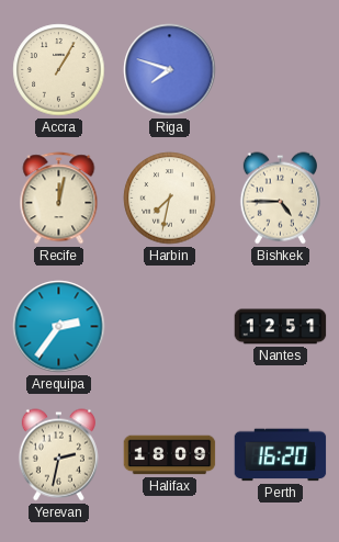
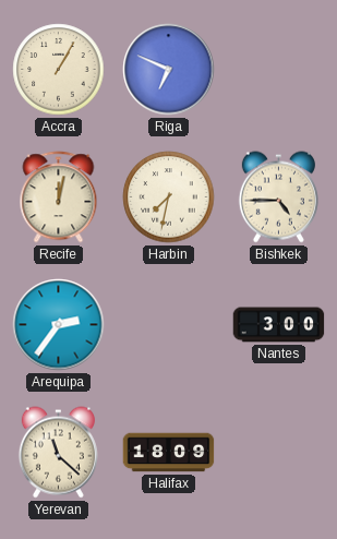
Riga: 7:48 -> 6:49
Nantes: 12:51 -> 3:00
Yerevan: 2:32 -> 11:22
Perth: 16:20 -> none
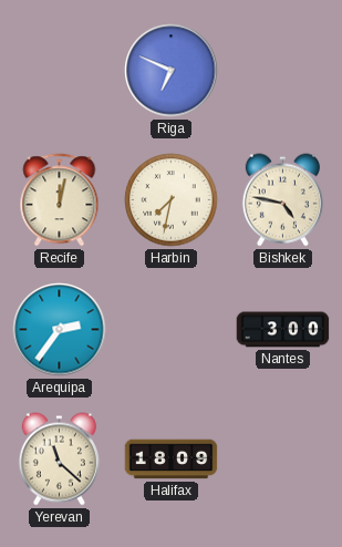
Accra: 1:05 -> none
Bishkek: 4:45 -> 4:47
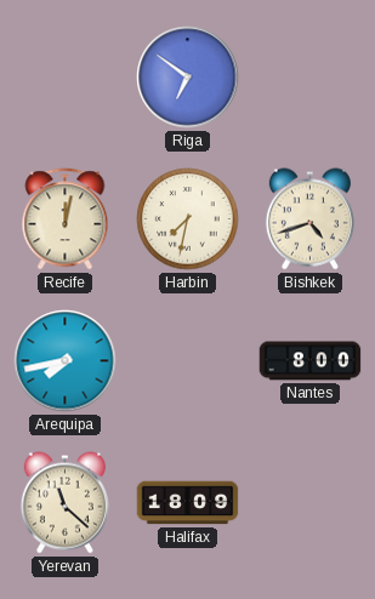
Riga: 6:49 -> 6:51
Bishkek: 4:47 -> 4:42
Arequipa: 2:36 -> 7:43
Nantes: 3:00 -> 8:00
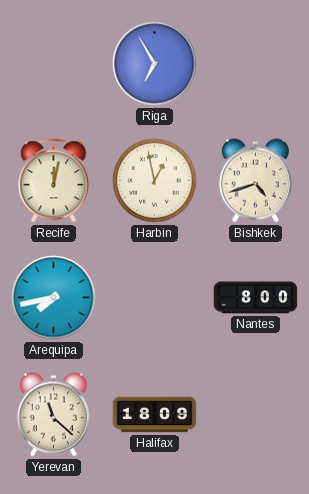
Riga: 6:51 -> 6:55
Harbin: 7:32 -> 12:58
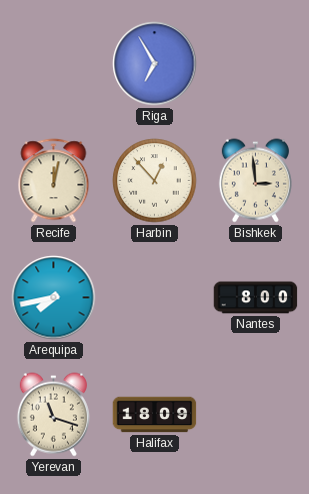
Harbin: 12:58 -> 12:53
Bishkek: 4:42 -> 2:59
Yerevan: 11:22 -> 11:18
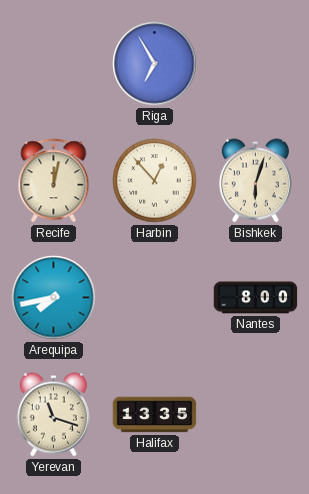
Bishkek: 2:59 -> 6:03
Halifax: 18:09 -> 13:35
